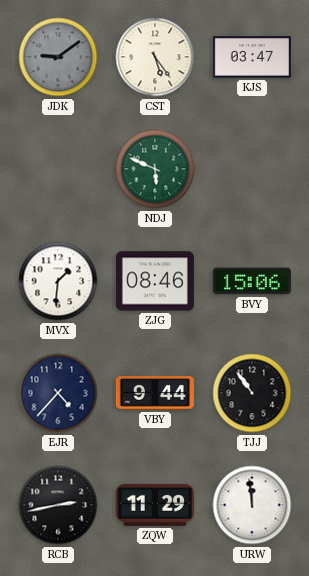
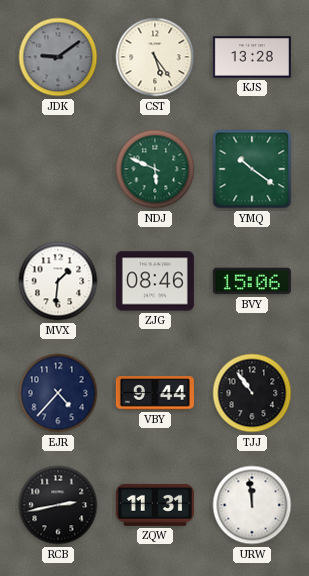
KJS: 03:47 -> 13:28
YMQ: none -> 10:21
ZQW: 11:29 -> 11:31
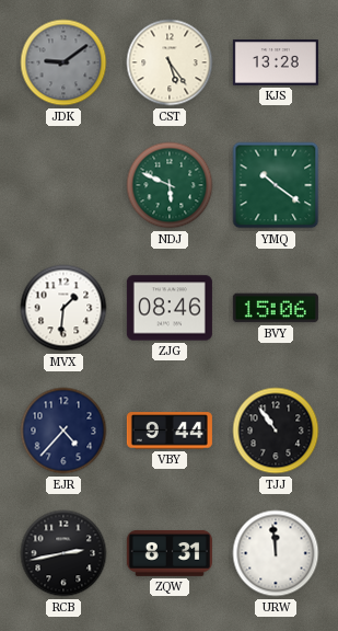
ZQW: 11:31 -> 8:31
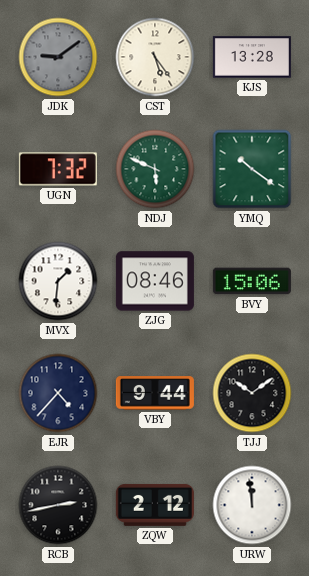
UGN: none -> 7:32
TJJ: 10:54 -> 10:09
ZQW: 8:31 -> 2:12
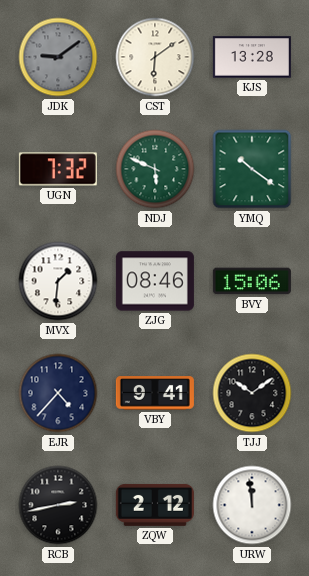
CST: 5:24 -> 6:09
VBY: 9:44 -> 9:41
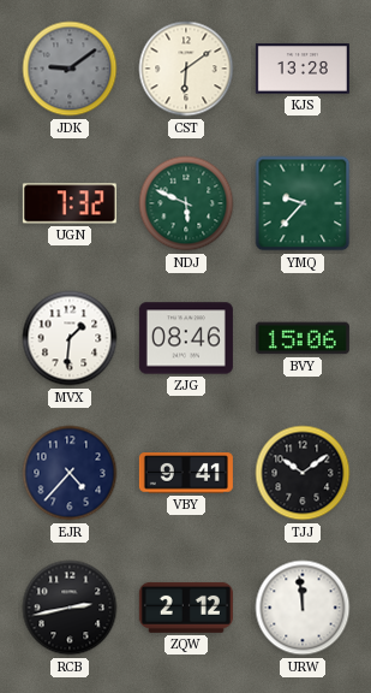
YMQ: 10:21 -> 9:37
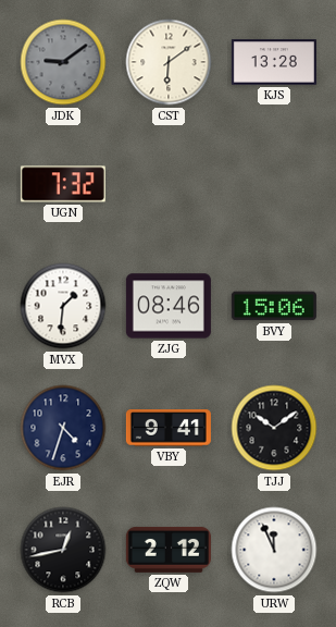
NDJ: 5:49 -> none
YMQ: 9:37 -> none
EJR: 4:37 -> 4:33
RCB: 2:43 -> 12:43
URW: 11:59 -> 11:56
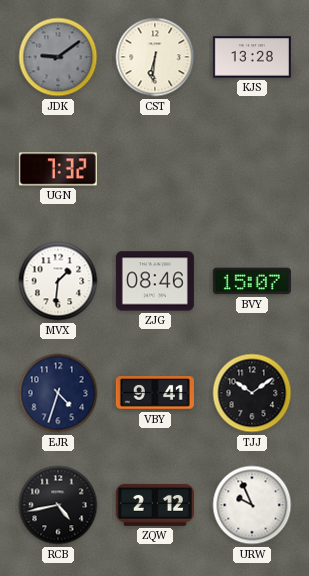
CST: 6:09 -> 6:31
BVY: 15:06 -> 15:07
RCB: 12:43 -> 4:43
URW: 11:56 -> 9:56
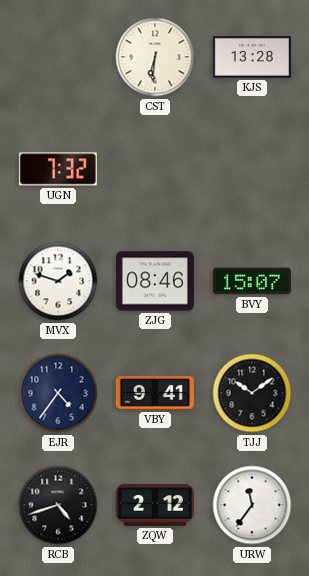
JDK: 9:09 -> none
MVX: 1:31 -> 1:48
EJR: 4:33 -> 4:36
RCB: 4:43 -> 4:42
URW: 9:56 -> 11:36
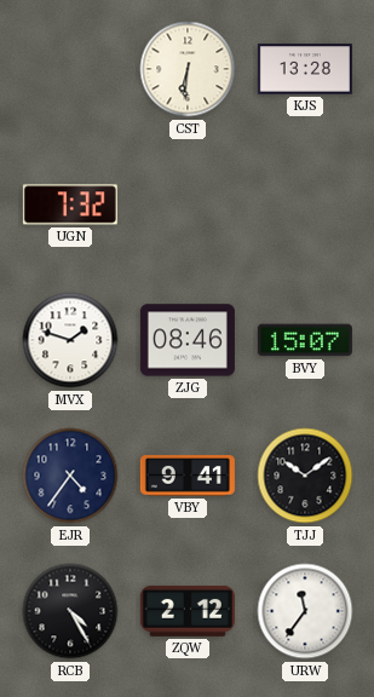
RCB: 4:42 -> 4:25
